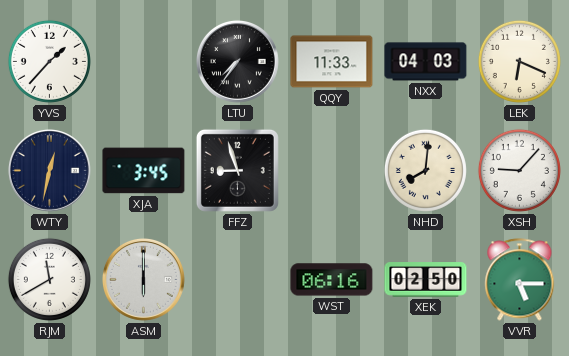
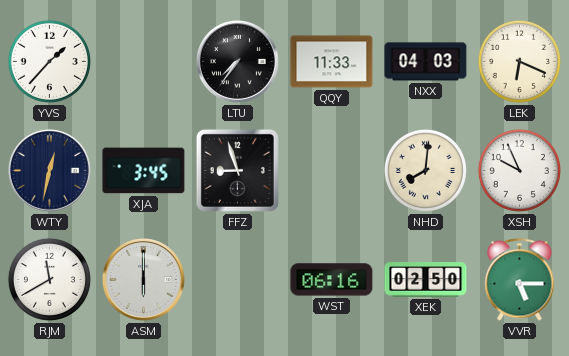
XSH: 9:07 -> 9:56
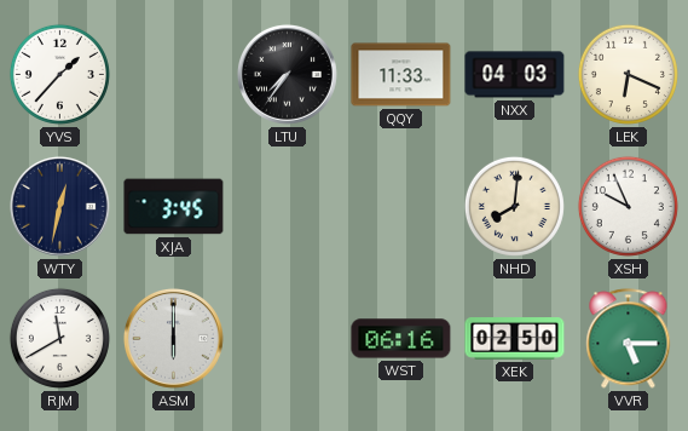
FFZ: 8:57 -> none
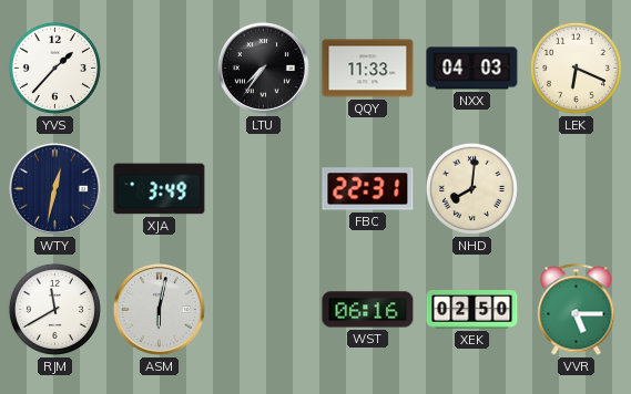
XJA: 3:45 -> 3:49
FBC: none -> 22:31
XSH: 9:56 -> none
ASM: 6:00 -> 6:02
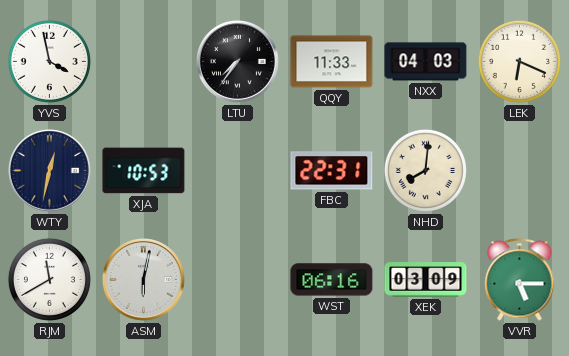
YVS: 1:37 -> 3:58
XJA: 3:49 -> 10:53
XEK: 02:50 -> 03:09
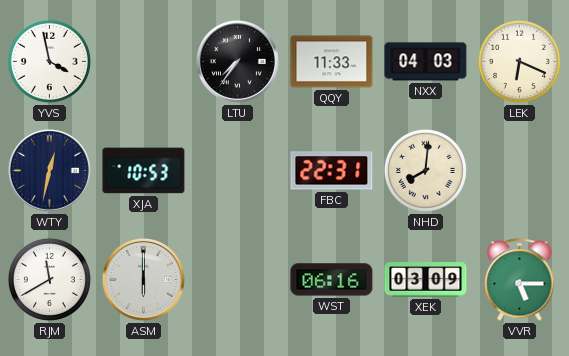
ASM: 6:02 -> 6:00
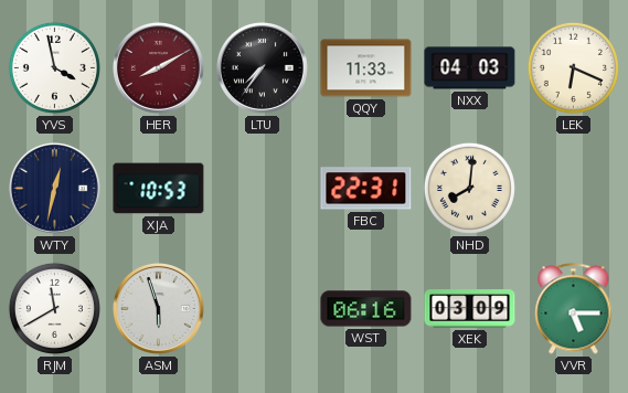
HER: none -> 8:10
ASM: 6:00 -> 5:57
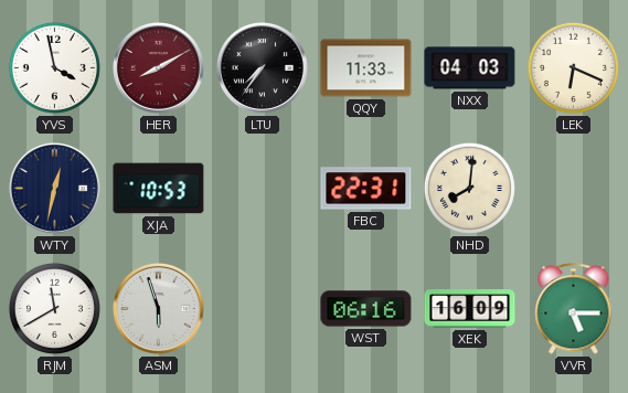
XEK: 03:09 -> 16:09
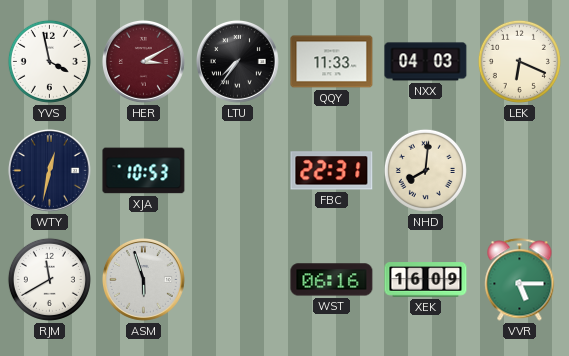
HER: 8:10 -> 3:10
